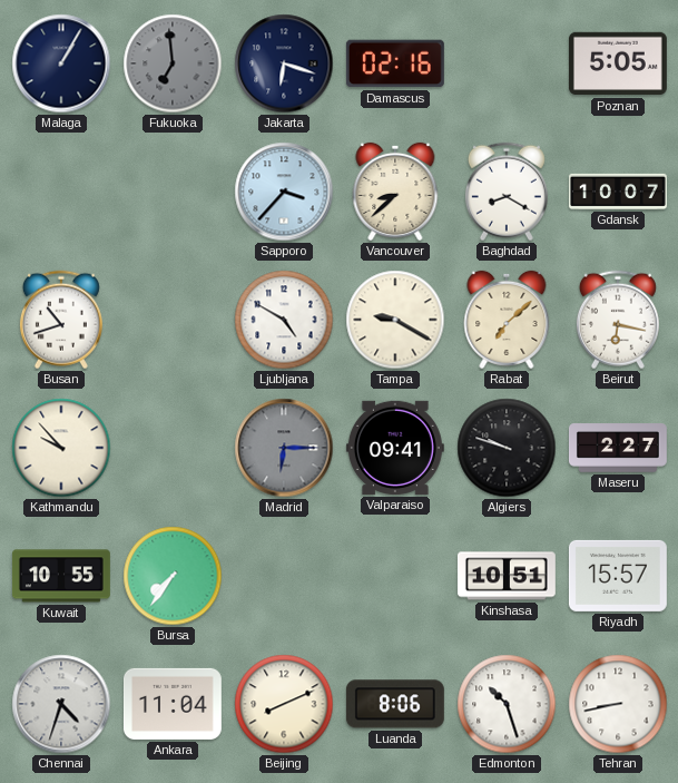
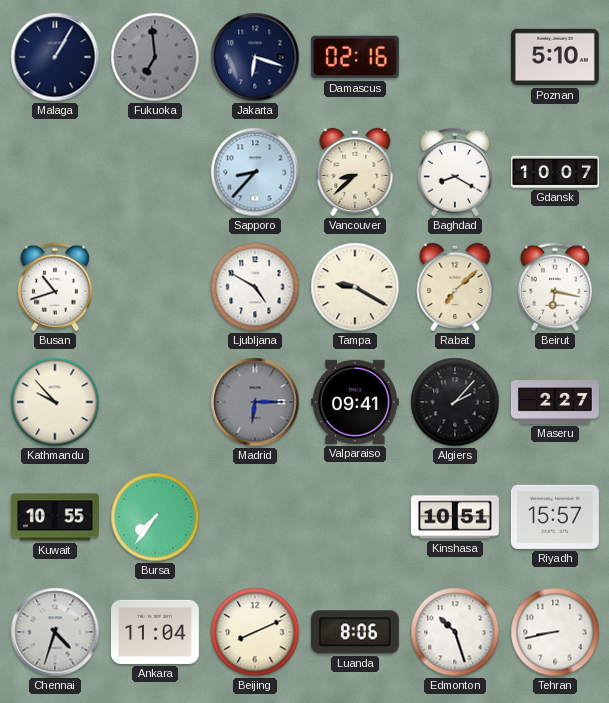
Poznan: 5:05 -> 5:10
Sapporo: 3:37 -> 8:37
Algiers: 9:48 -> 2:07
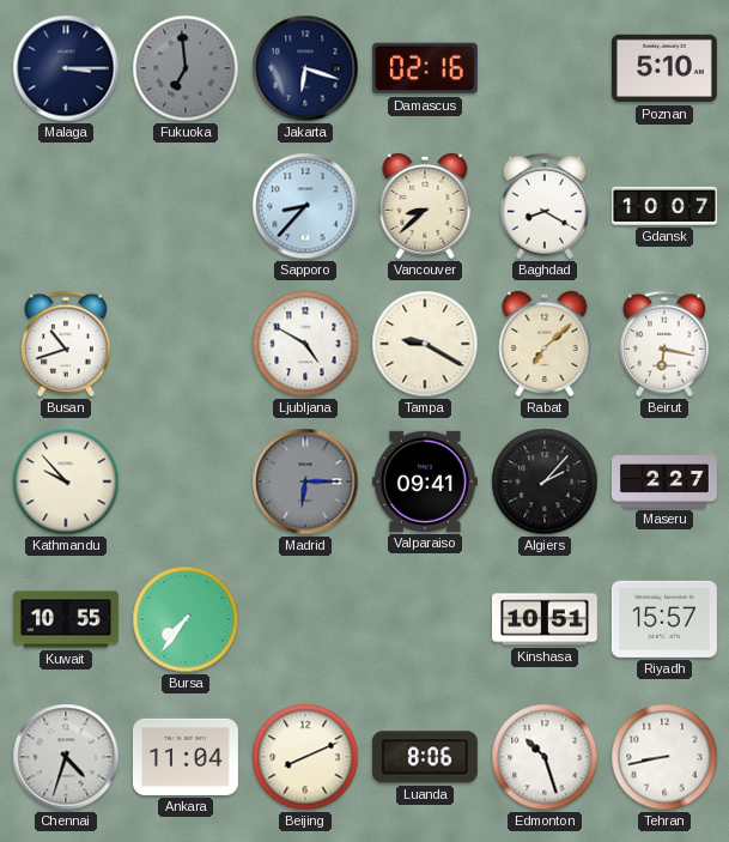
Malaga: 1:05 -> 3:15
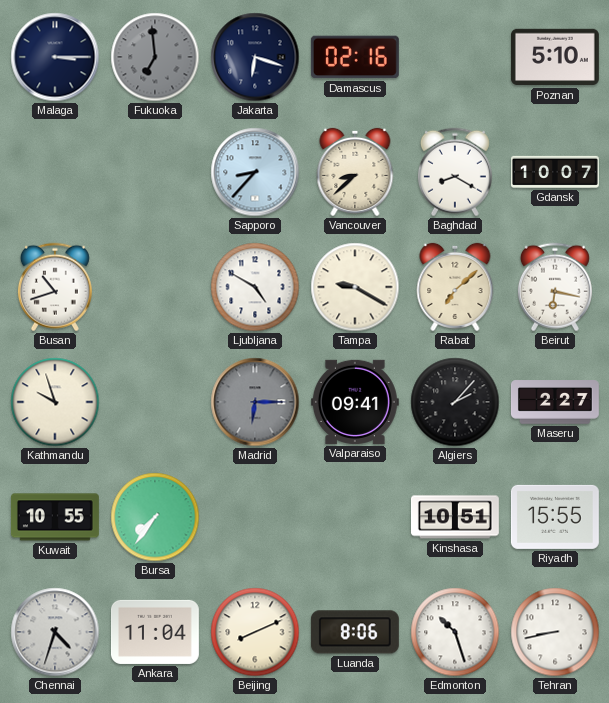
Kathmandu: 9:53 -> 9:57
Riyadh: 15:57 -> 15:55
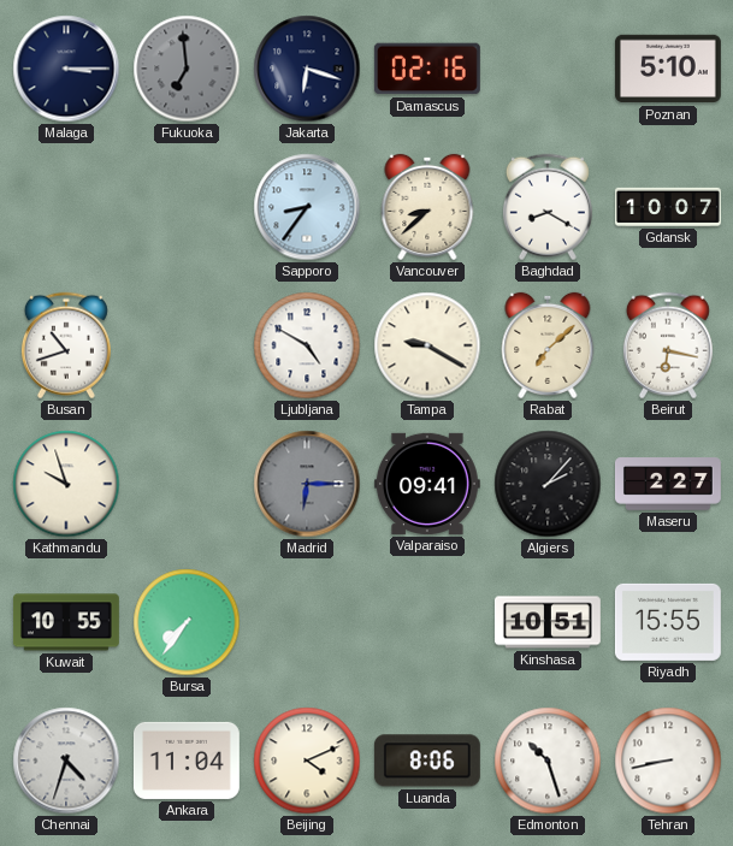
Sapporo: 8:37 -> 8:36
Beijing: 8:11 -> 4:11
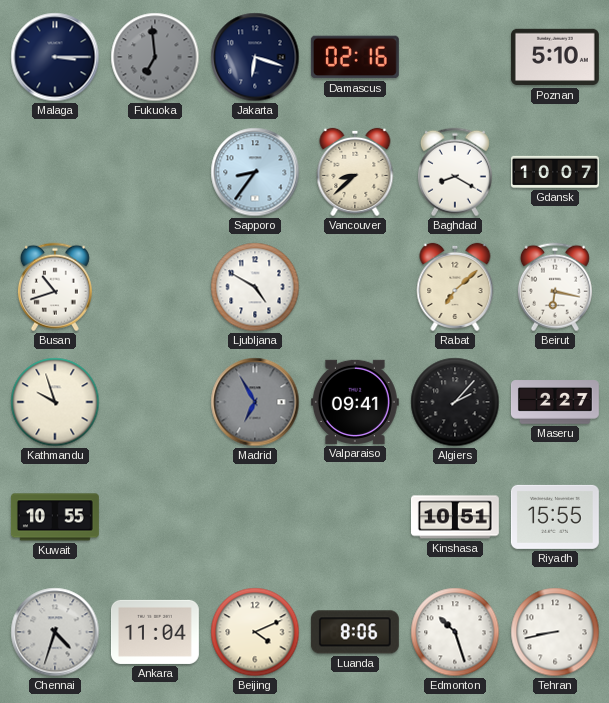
Tampa: 9:20 -> none
Madrid: 6:15 -> 6:55
Bursa: 7:36 -> none
